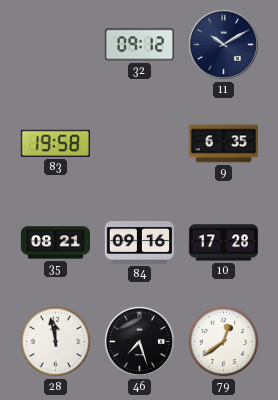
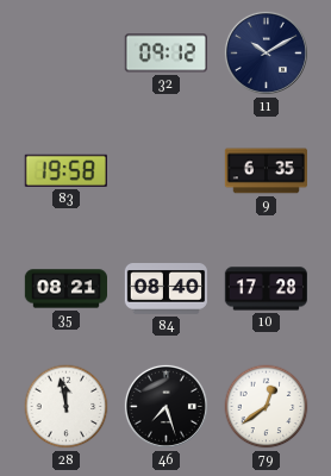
84: 09:16 -> 08:40
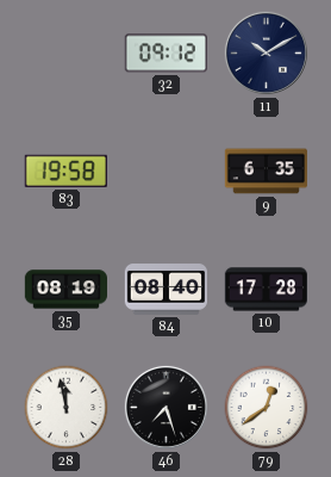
35: 08:21 -> 08:19
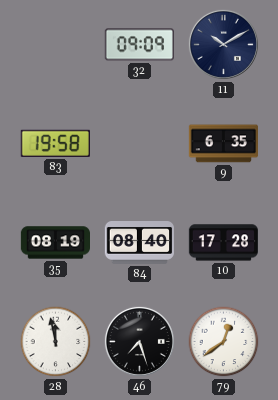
32: 09:12 -> 09:09
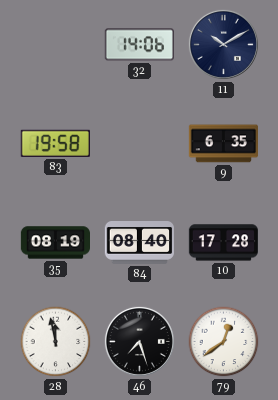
32: 09:09 -> 14:06
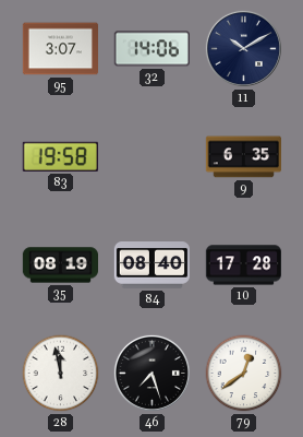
95: none -> 3:07
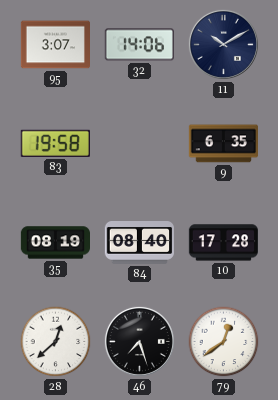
28: 11:58 -> 12:38
